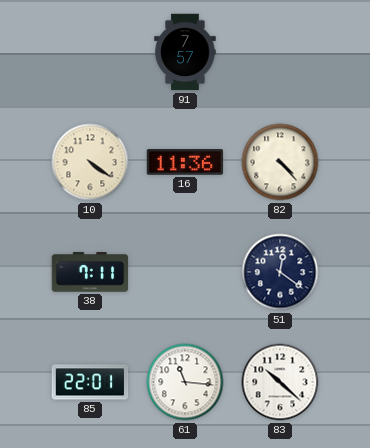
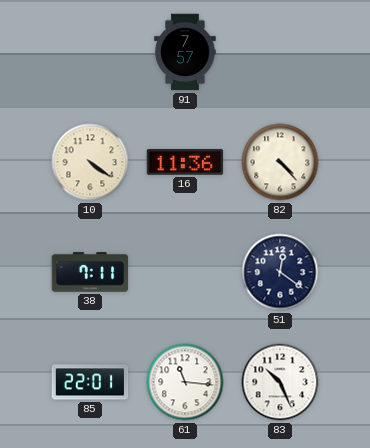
83: 10:22 -> 10:26
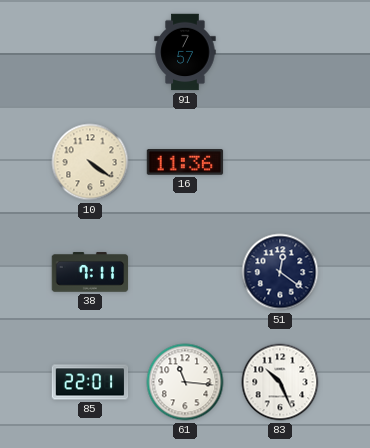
82: 4:23 -> none
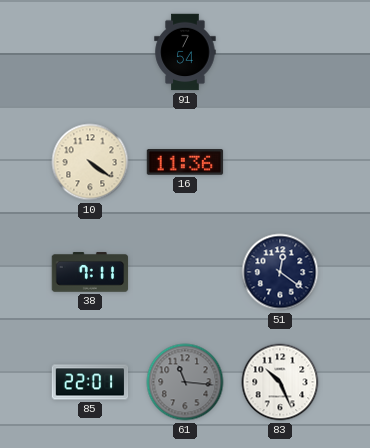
91: 7:57 -> 7:54
61 dial: white -> grey
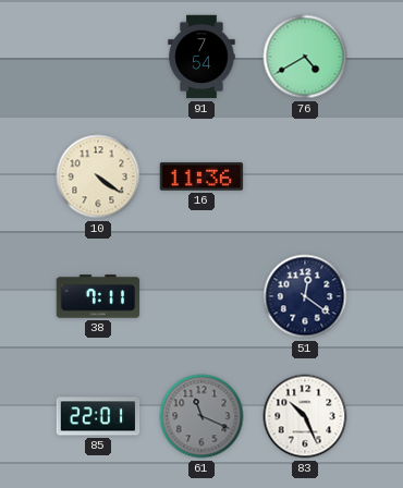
76: none -> 4:40
61: 11:16 -> 11:19
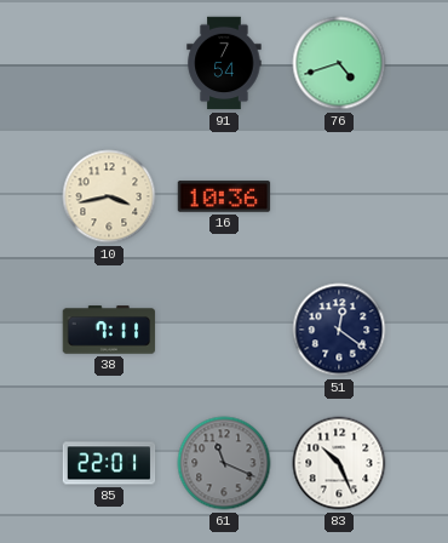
76: 4:40 -> 4:42
10: 4:21 -> 3:43
16: 11:36 -> 10:36
